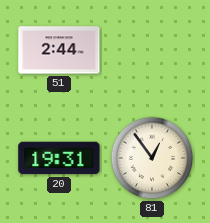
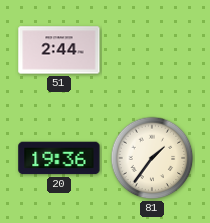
20: 19:31 -> 19:36
81: 12:54 -> 1:36
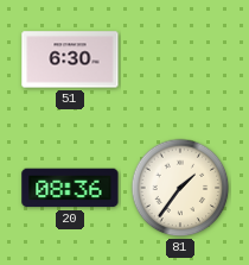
51: 2:44 -> 6:30
20: 19:36 -> 08:36
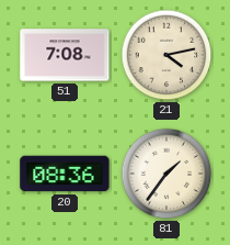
51: 6:30 -> 7:08
21: none -> 4:13
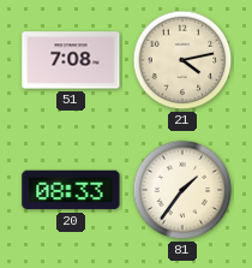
20: 08:36 -> 08:33
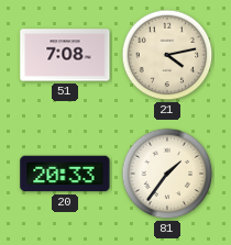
20: 08:33 -> 20:33
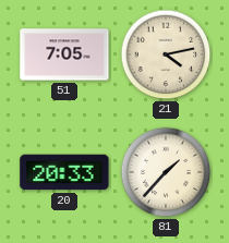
51: 7:08 -> 7:05
81: 1:36 -> 1:37
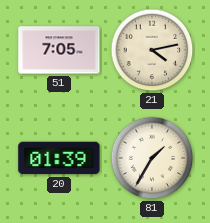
20: 20:33 -> 01:39
81: 1:37 -> 1:35
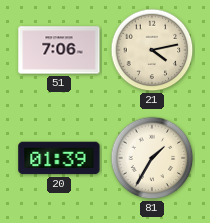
51: 7:05 -> 7:06
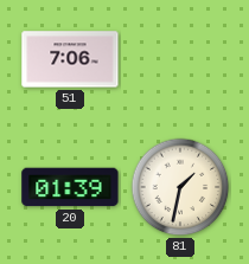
21: 4:13 -> none
81: 1:35 -> 1:32
